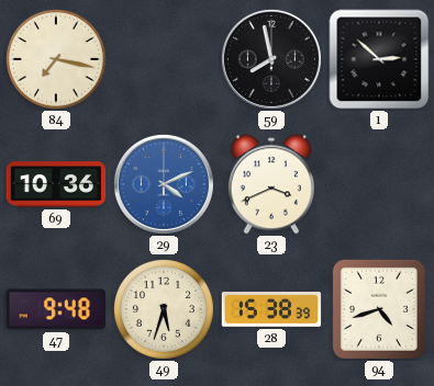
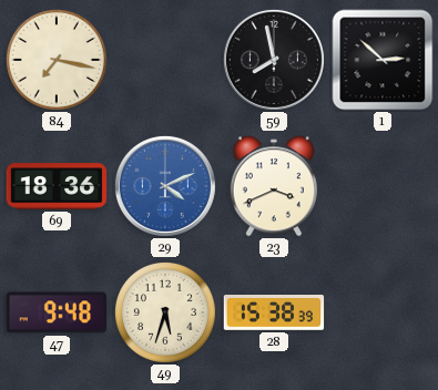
69: 10:36 -> 18:36
94: 4:42 -> none
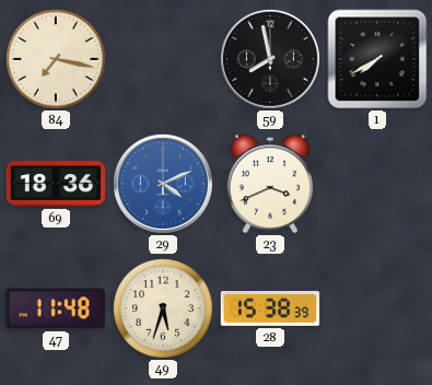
1: 2:52 -> 7:40
47: 9:48 -> 11:48
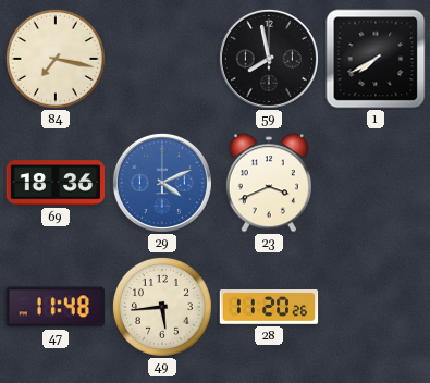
49: 5:33 -> 5:44
28: 15:38 -> 11:20
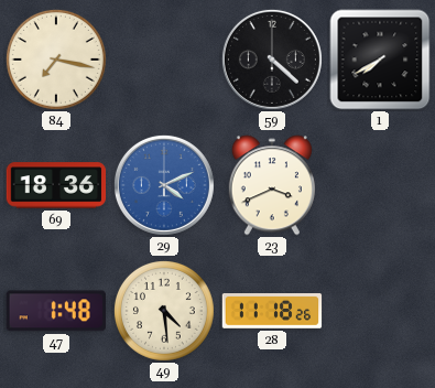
59: 7:58 -> 4:22
47: 11:48 -> 1:48
49: 5:44 -> 4:29
28: 11:20 -> 11:18
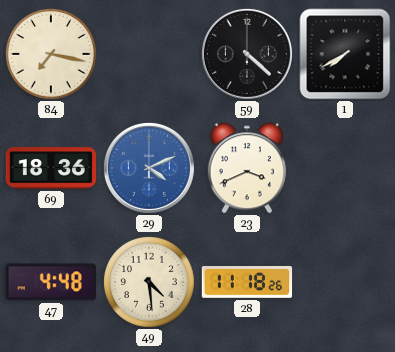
47: 1:48 -> 4:48
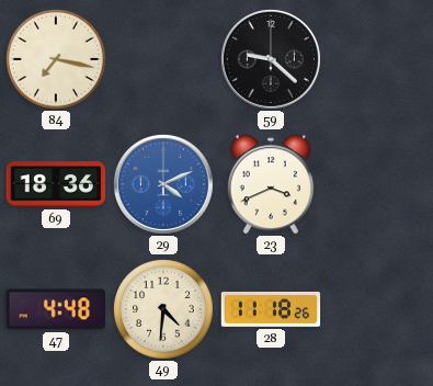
59: 4:22 -> 9:22
1: 7:40 -> none
49: 4:29 -> 4:31
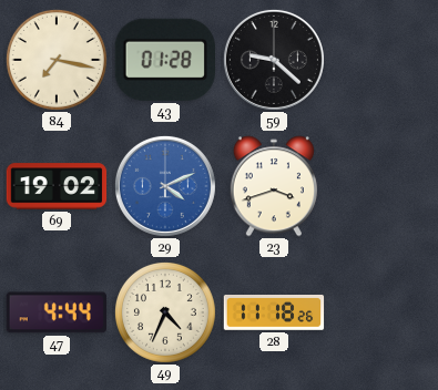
43: none -> 01:28
69: 18:36 -> 19:02
23: 3:41 -> 3:42
47: 4:48 -> 4:44
49: 4:31 -> 4:34
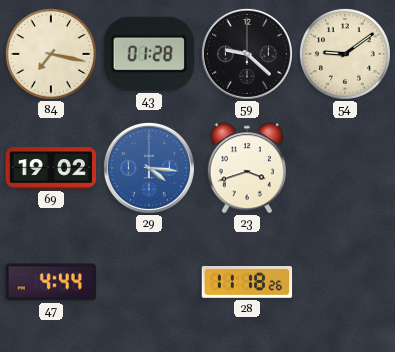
54: none -> 9:09
29: 4:11 -> 4:16
49: 4:34 -> none
